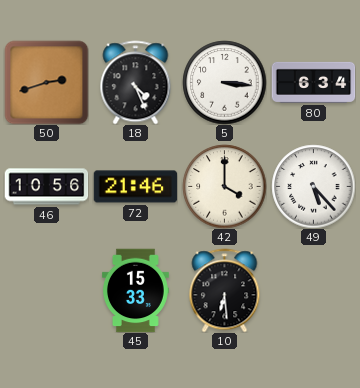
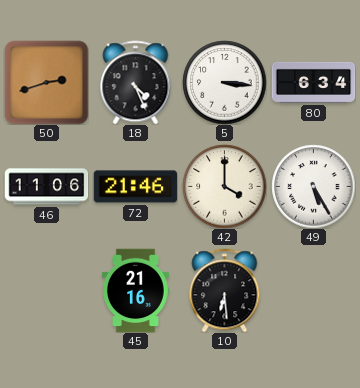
46: 10:56 -> 11:06
49: 5:23 -> 5:25
45: 15:33 -> 21:16
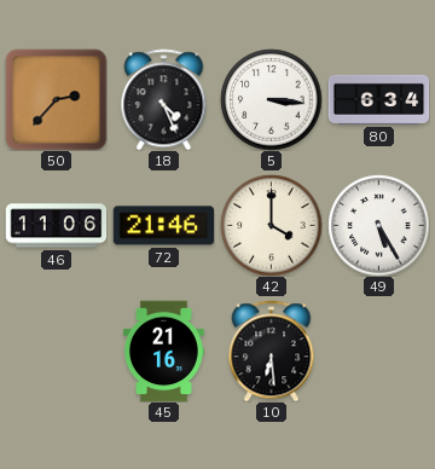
50: 2:42 -> 2:37
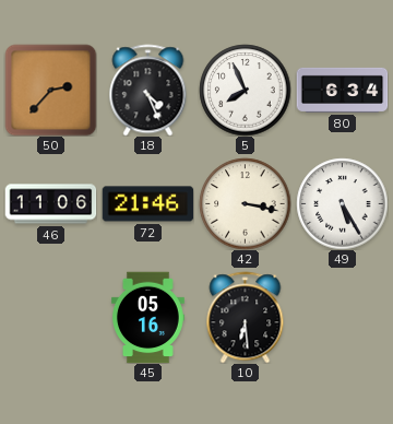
5: 3:16 -> 7:56
42: 4:00 -> 3:17
45: 21:16 -> 05:16
